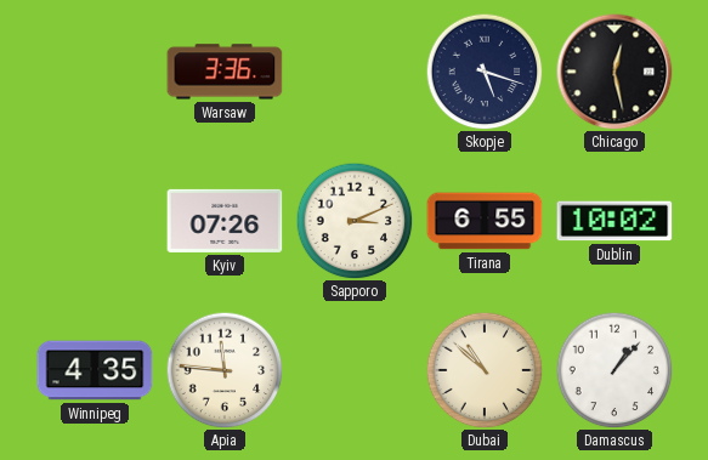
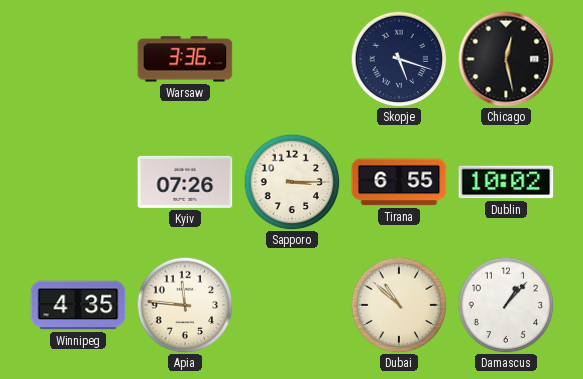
Sapporo: 3:11 -> 3:15
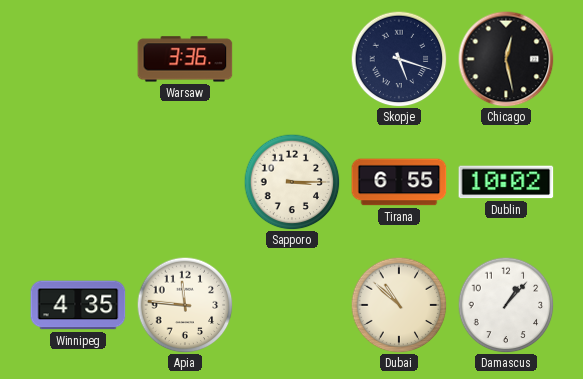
Kyiv: 07:26 -> none
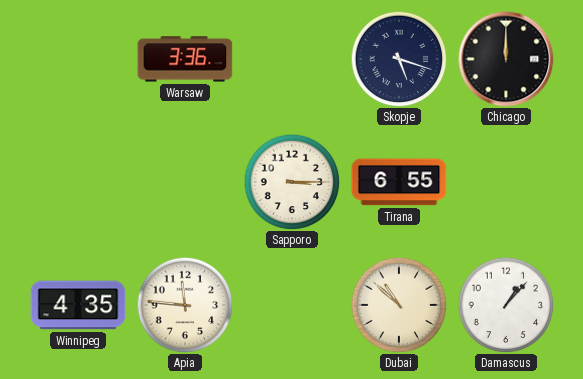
Chicago: 12:28 -> 12:00
Dublin: 10:02 -> none
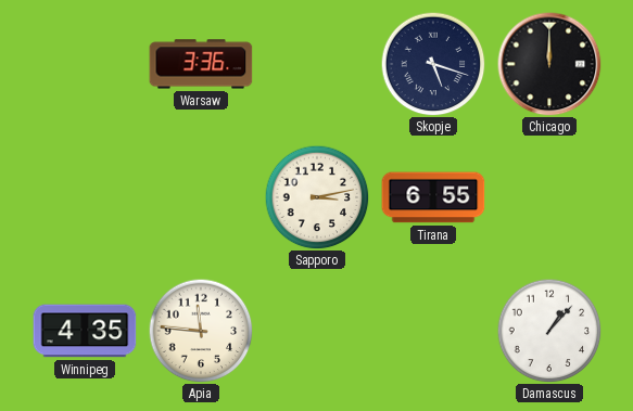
Sapporo: 3:15 -> 3:13
Dubai: 10:52 -> none
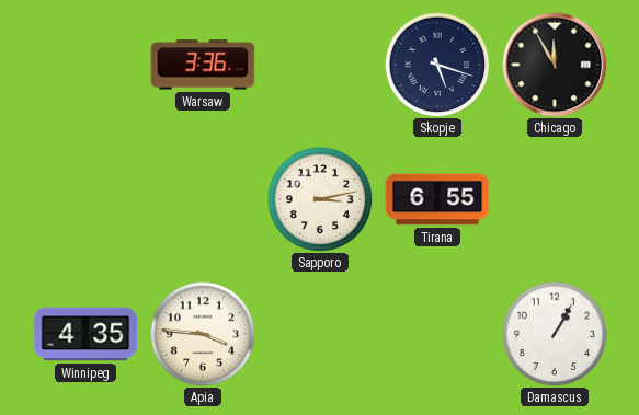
Chicago: 12:00 -> 11:55
Apia: 11:46 -> 3:46
Damascus: 1:07 -> 1:05
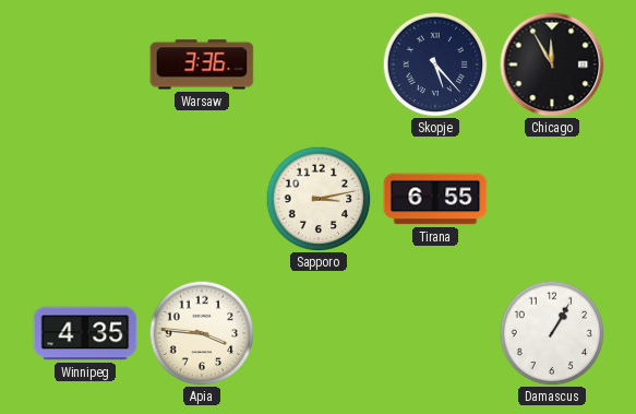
Skopje: 5:18 -> 5:23
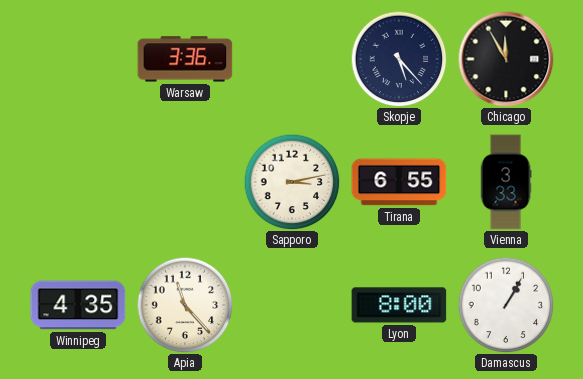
Vienna: none -> 3:33
Apia: 3:46 -> 11:23
Lyon: none -> 8:00
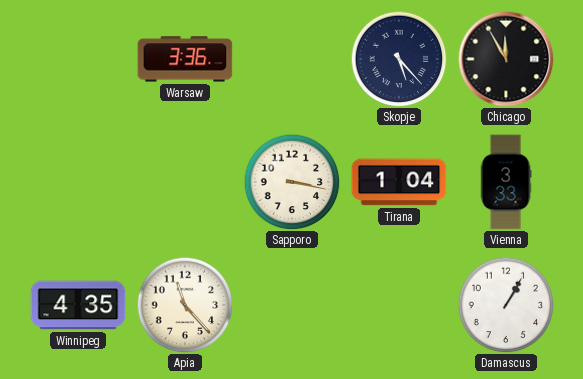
Sapporo: 3:13 -> 3:17
Tirana: 6:55 -> 1:04
Lyon: 8:00 -> none
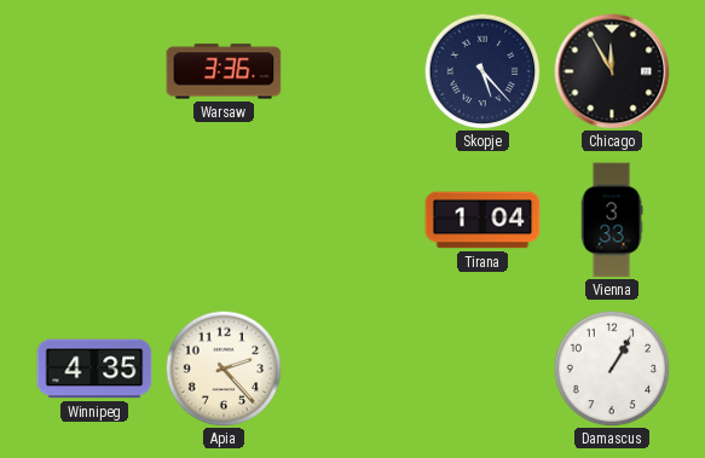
Sapporo: 3:17 -> none
Apia: 11:23 -> 2:23
